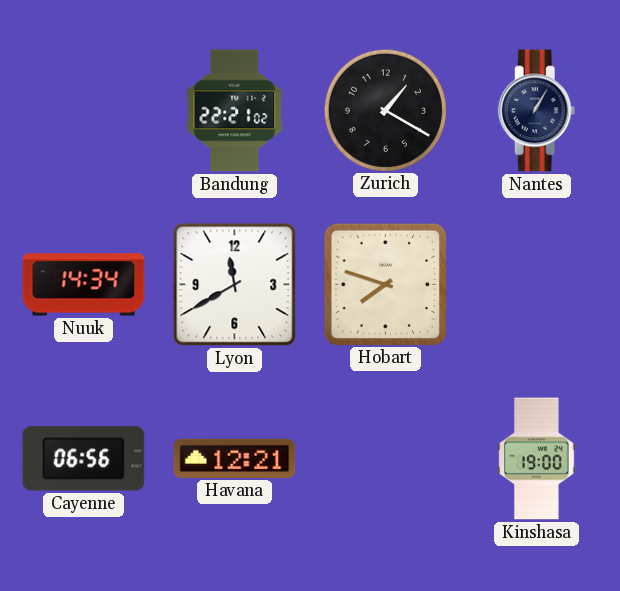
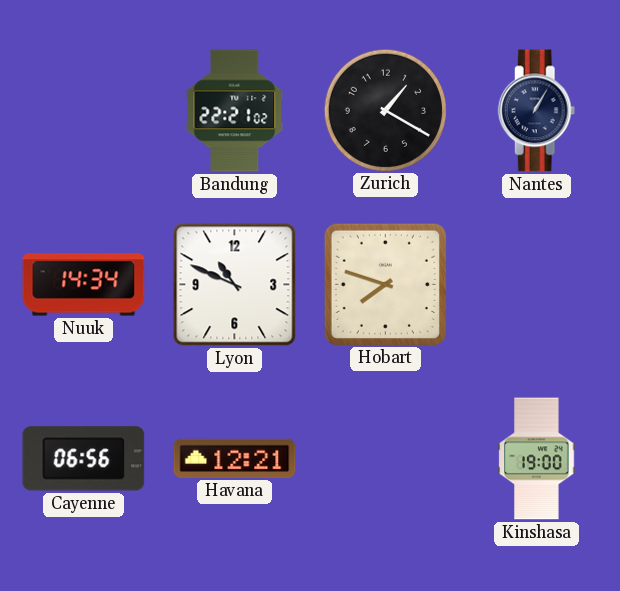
Lyon: 11:40 -> 10:49
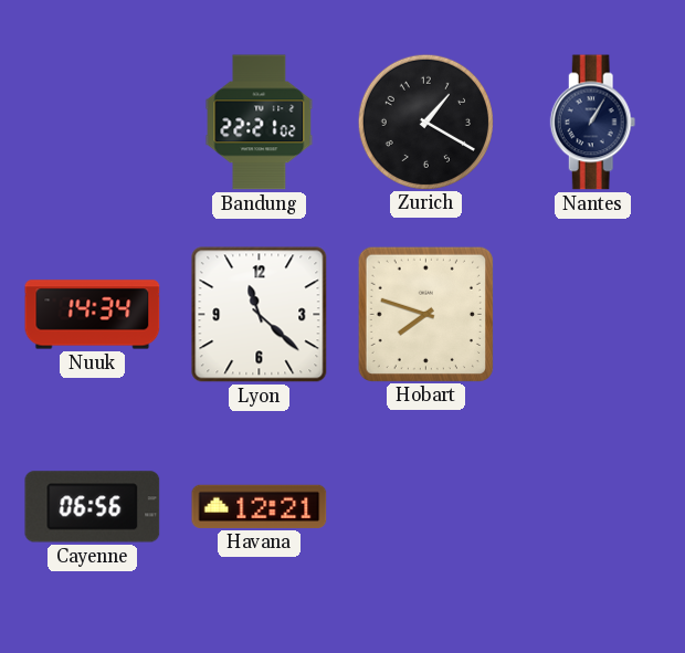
Lyon: 10:49 -> 11:22
Kinshasa: 19:00 -> none
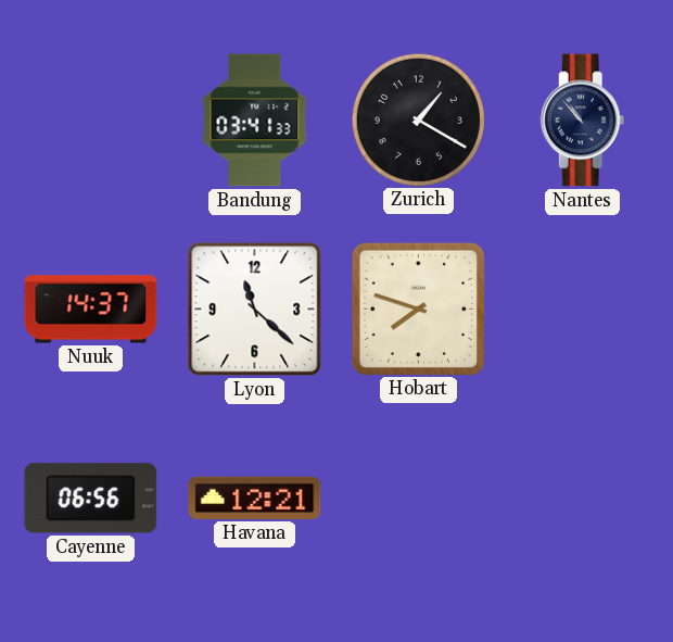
Bandung: 22:21 -> 03:41
Nantes: 1:05 -> 10:53
Nuuk: 14:34 -> 14:37
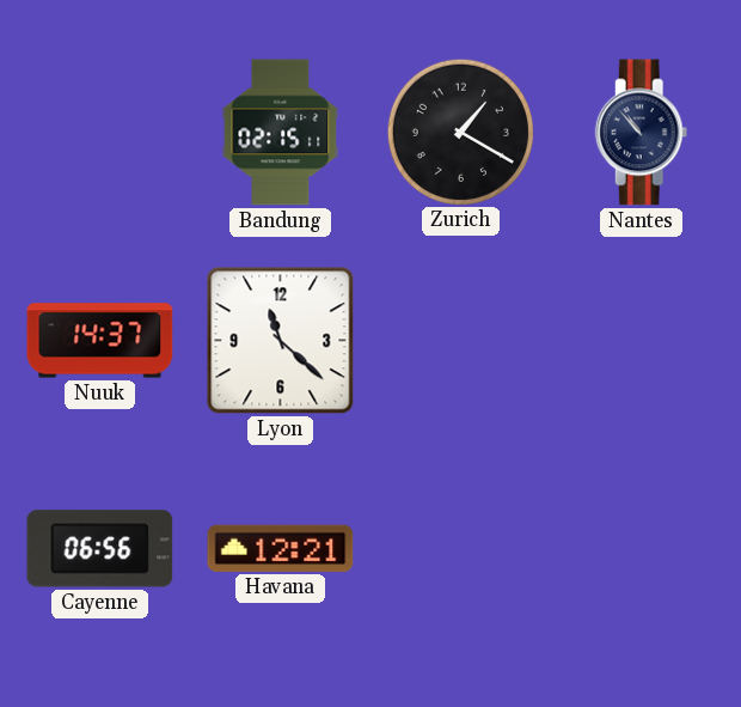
Bandung: 03:41 -> 02:15
Hobart: 7:48 -> none
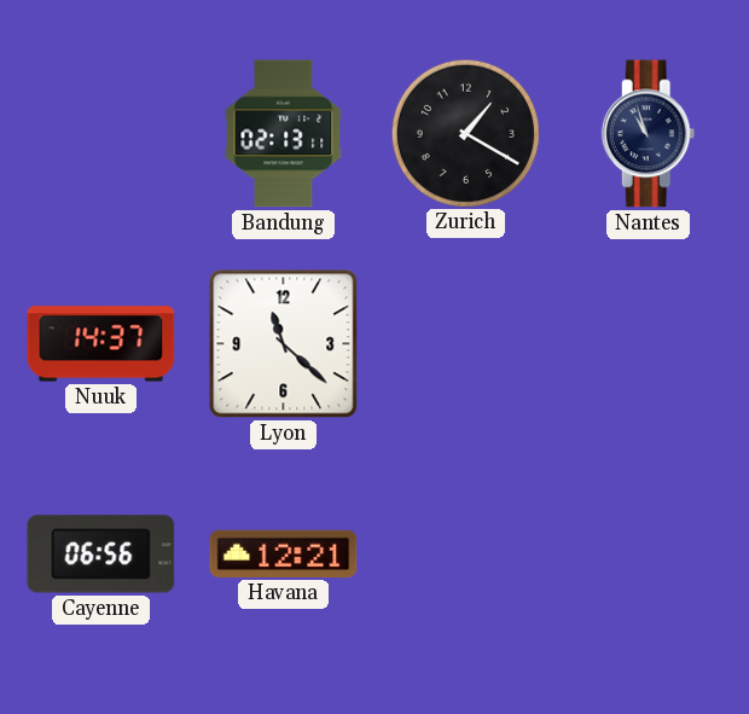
Bandung: 02:15 -> 02:13
Nantes: 10:53 -> 10:57
